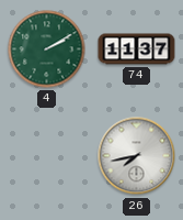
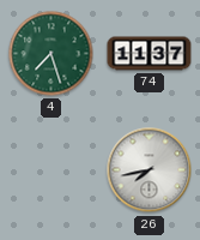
4: 2:10 -> 7:27
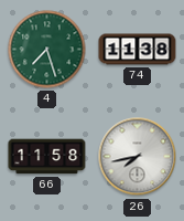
74: 11:37 -> 11:38
66: none -> 11:58
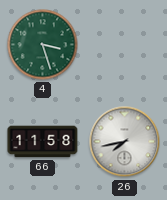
4: 7:27 -> 3:27
74: 11:38 -> none
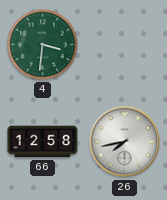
4: 3:27 -> 3:31
66: 11:58 -> 12:58
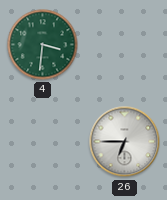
66: 12:58 -> none
26: 7:43 -> 6:45
